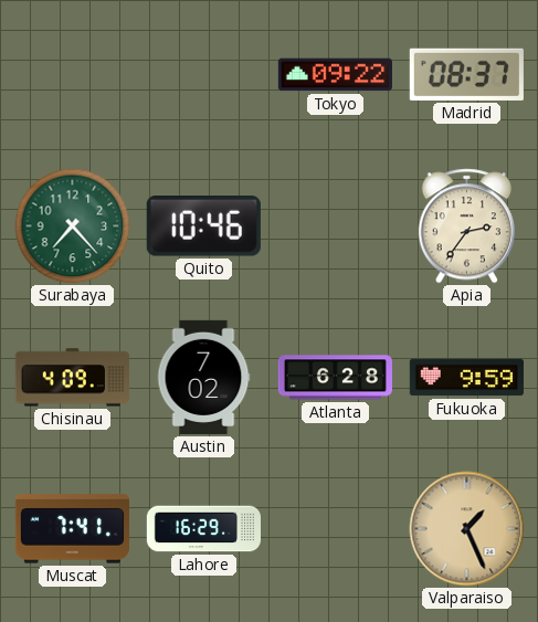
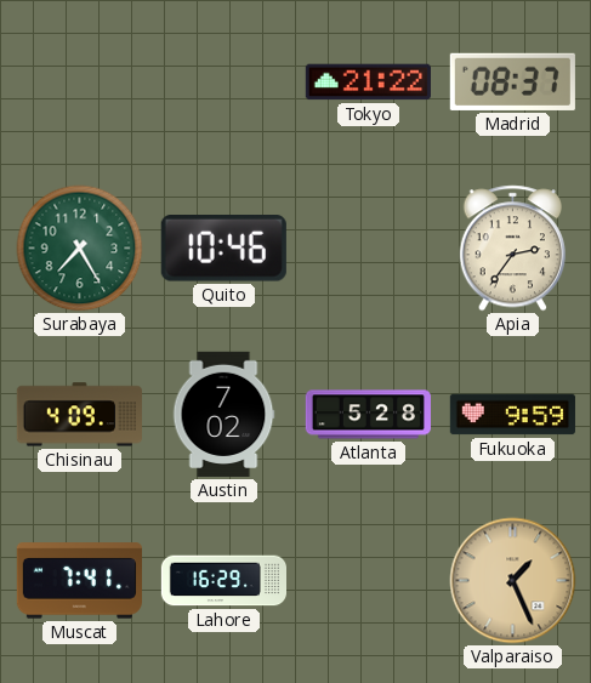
Tokyo: 09:22 -> 21:22
Surabaya: 7:23 -> 7:25
Atlanta: 6:28 -> 5:28
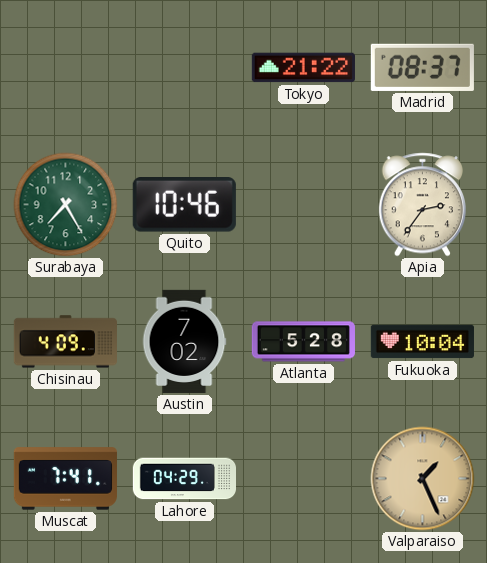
Fukuoka: 9:59 -> 10:04
Lahore: 16:29 -> 04:29
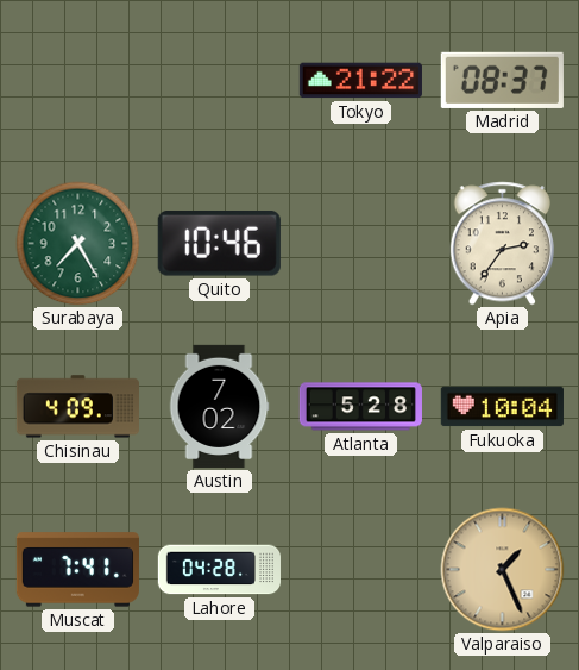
Lahore: 04:29 -> 04:28
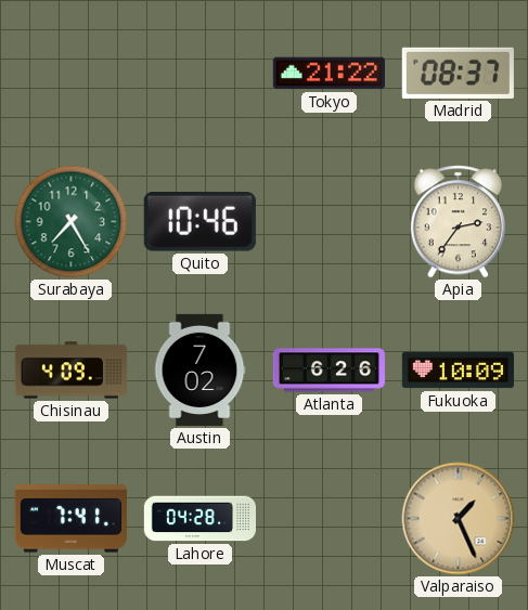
Atlanta: 5:28 -> 6:26
Fukuoka: 10:04 -> 10:09
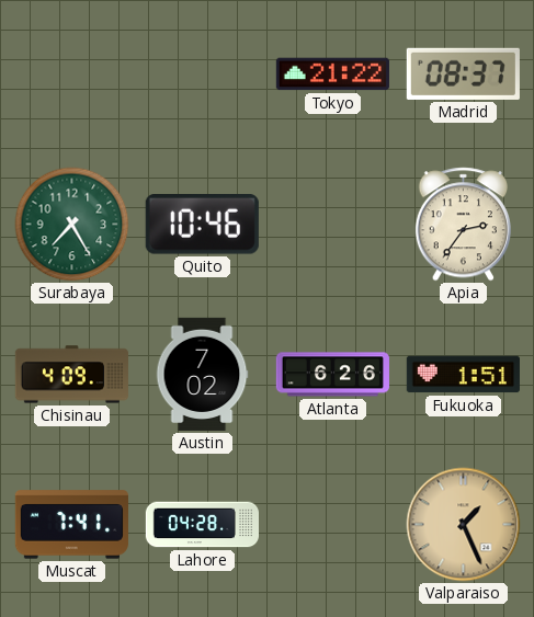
Fukuoka: 10:09 -> 1:51
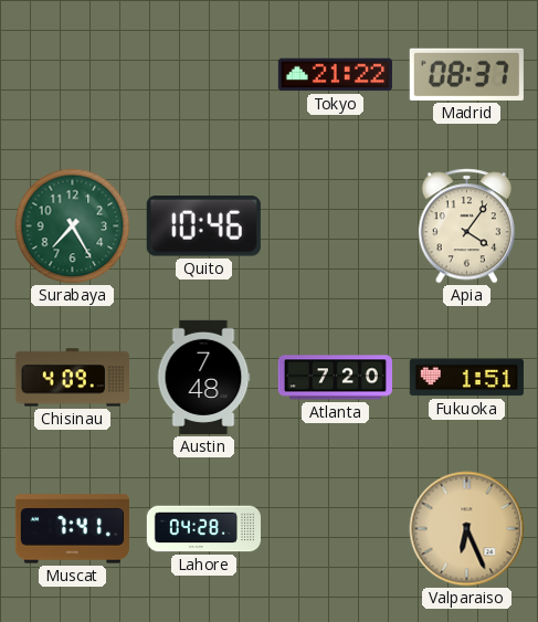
Apia: 2:36 -> 4:06
Austin: 7:02 -> 7:48
Atlanta: 6:26 -> 7:20
Valparaiso: 1:26 -> 6:26
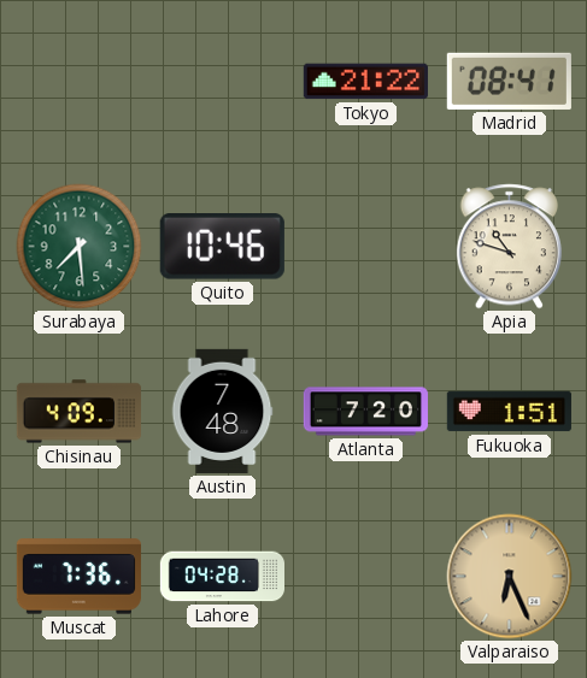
Madrid: 08:37 -> 08:41
Surabaya: 7:25 -> 7:29
Apia: 4:06 -> 10:48
Muscat: 7:41 -> 7:36
